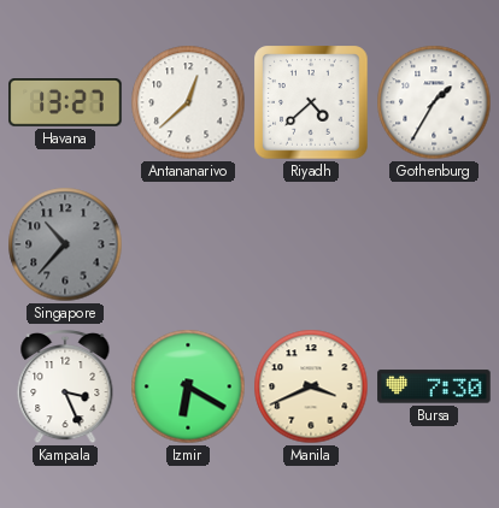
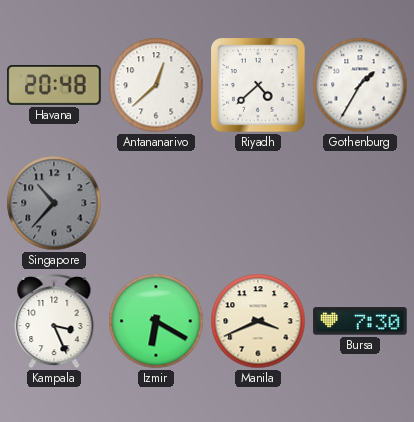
Havana: 13:27 -> 20:48
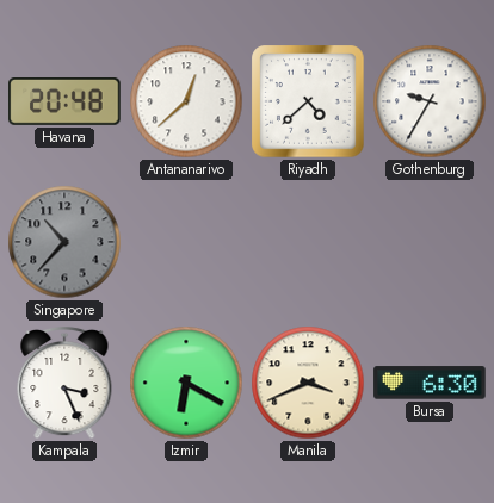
Gothenburg: 1:35 -> 9:35
Bursa: 7:30 -> 6:30
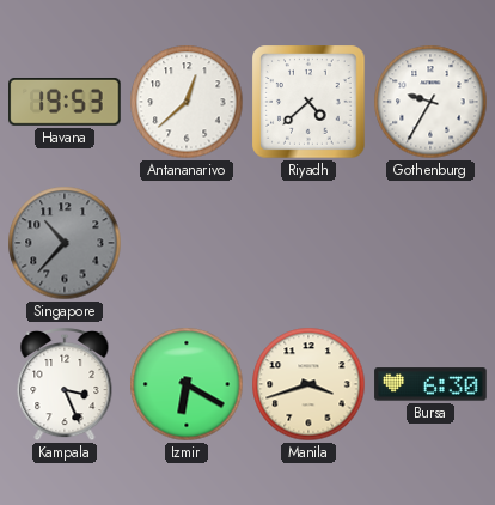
Havana: 20:48 -> 19:53
Manila: 3:41 -> 3:42
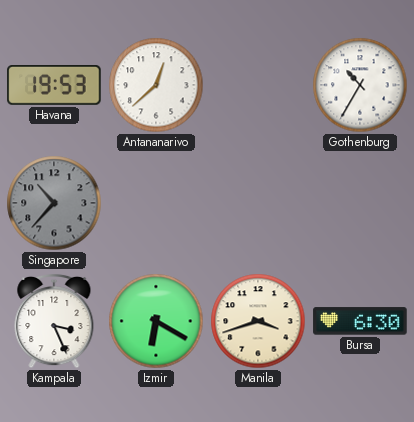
Riyadh: 4:38 -> none
Gothenburg: 9:35 -> 10:35
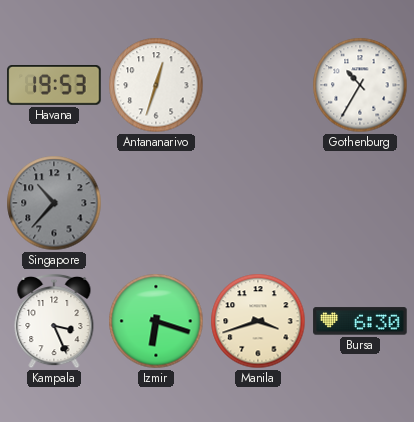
Antananarivo: 12:38 -> 12:33
Izmir: 6:20 -> 6:18
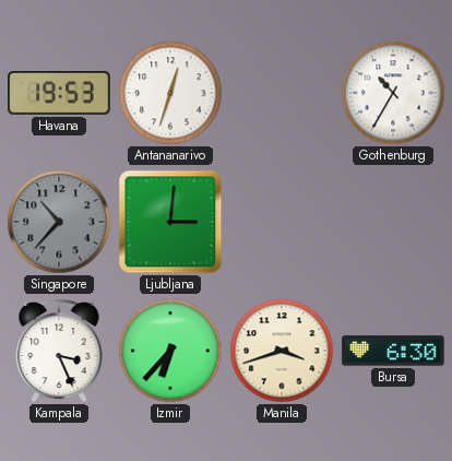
Ljubljana: none -> 3:01
Izmir: 6:18 -> 6:37
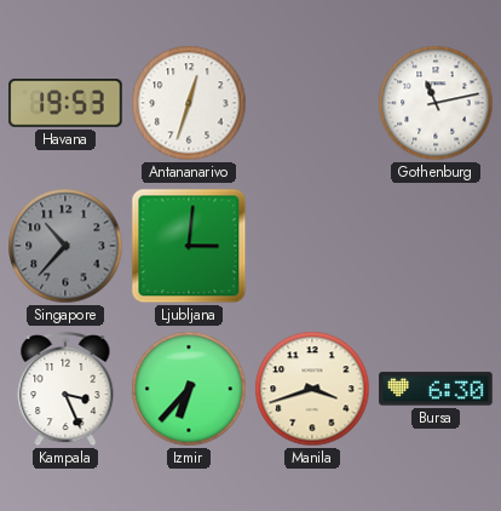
Gothenburg: 10:35 -> 11:13
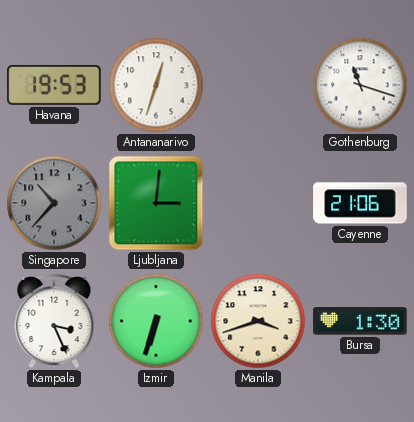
Gothenburg: 11:13 -> 11:18
Cayenne: none -> 21:06
Izmir: 6:37 -> 6:33
Bursa: 6:30 -> 1:30
